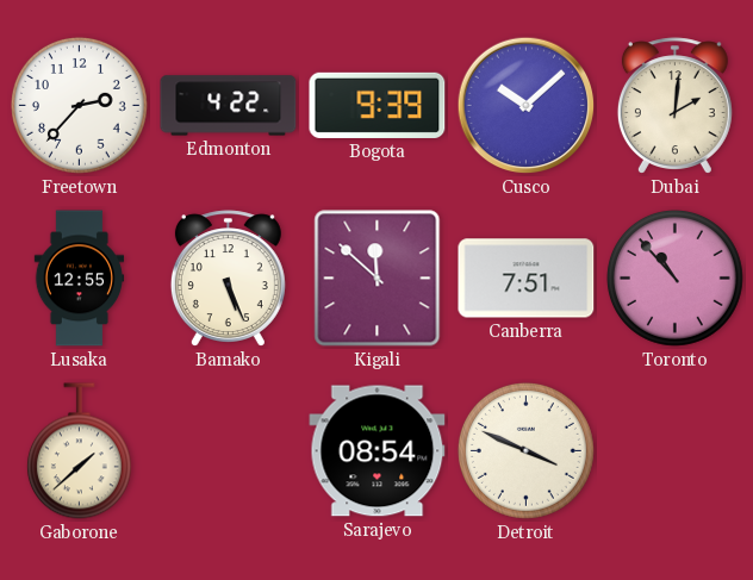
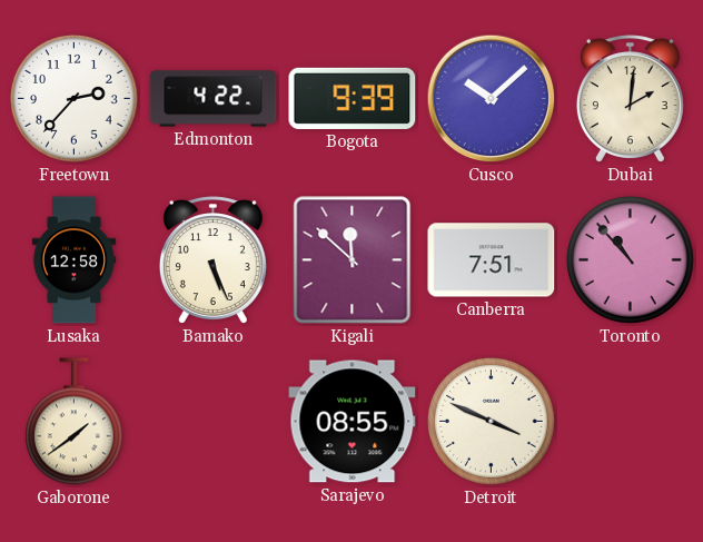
Lusaka: 12:55 -> 12:58
Gaborone: 1:38 -> 1:39
Sarajevo: 08:54 -> 08:55
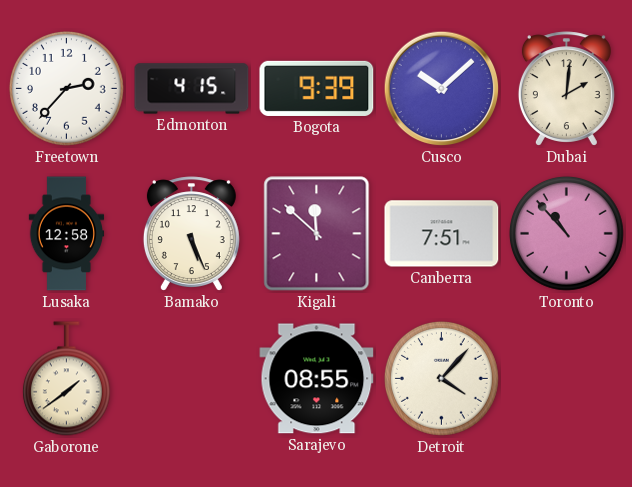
Edmonton: 4:22 -> 4:15
Detroit: 3:49 -> 4:07
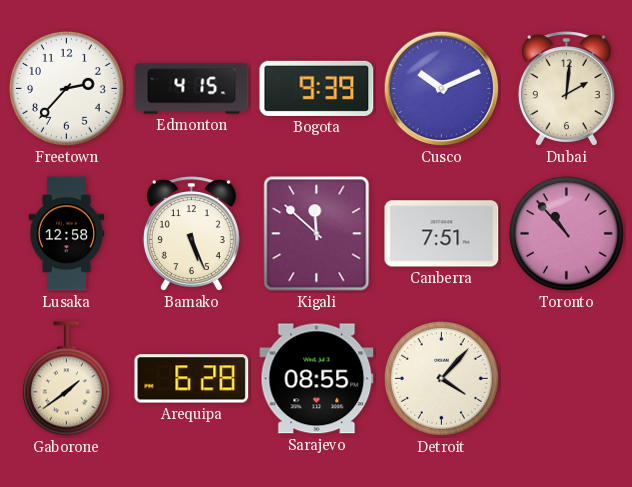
Cusco: 10:08 -> 10:11
Arequipa: none -> 6:28
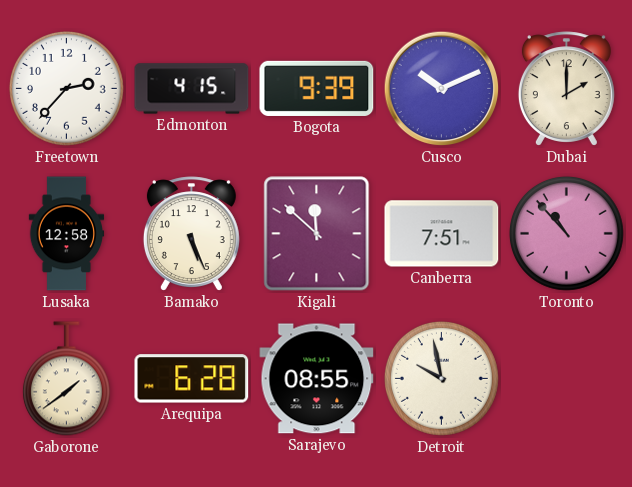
Dubai: 2:01 -> 2:00
Detroit: 4:07 -> 9:58
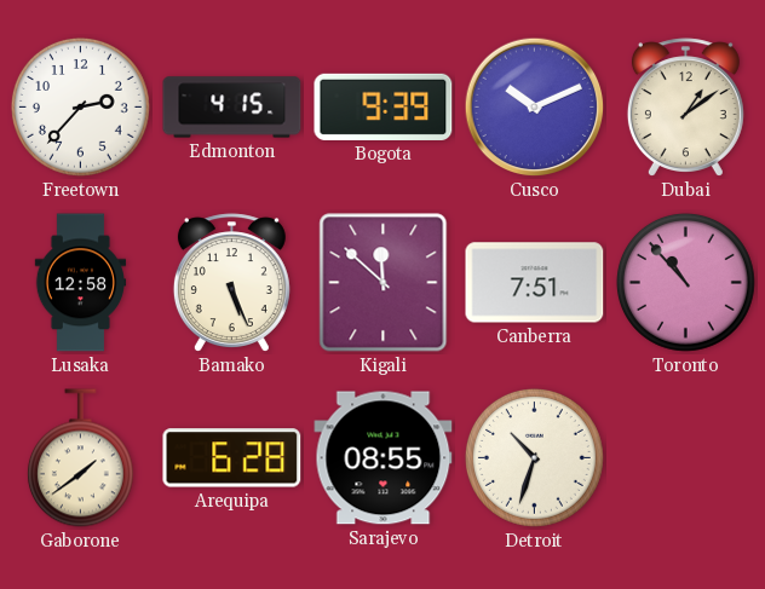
Dubai: 2:00 -> 1:09
Detroit: 9:58 -> 10:33
